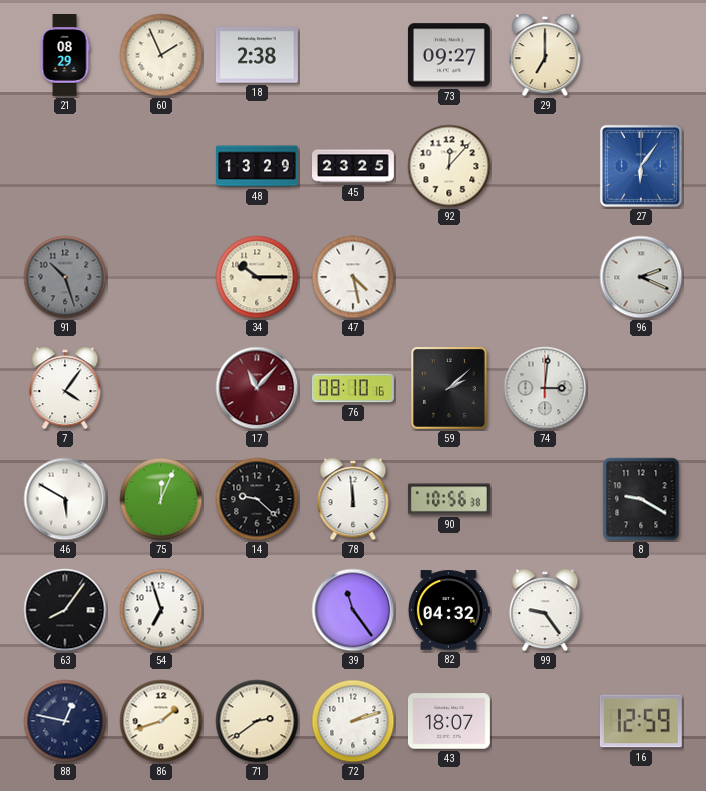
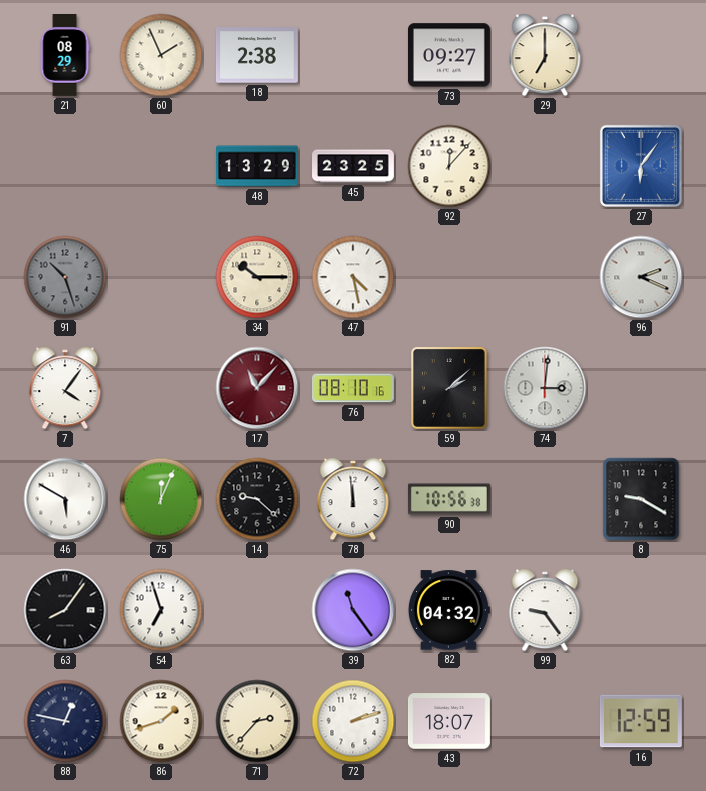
71: 2:39 -> 2:37
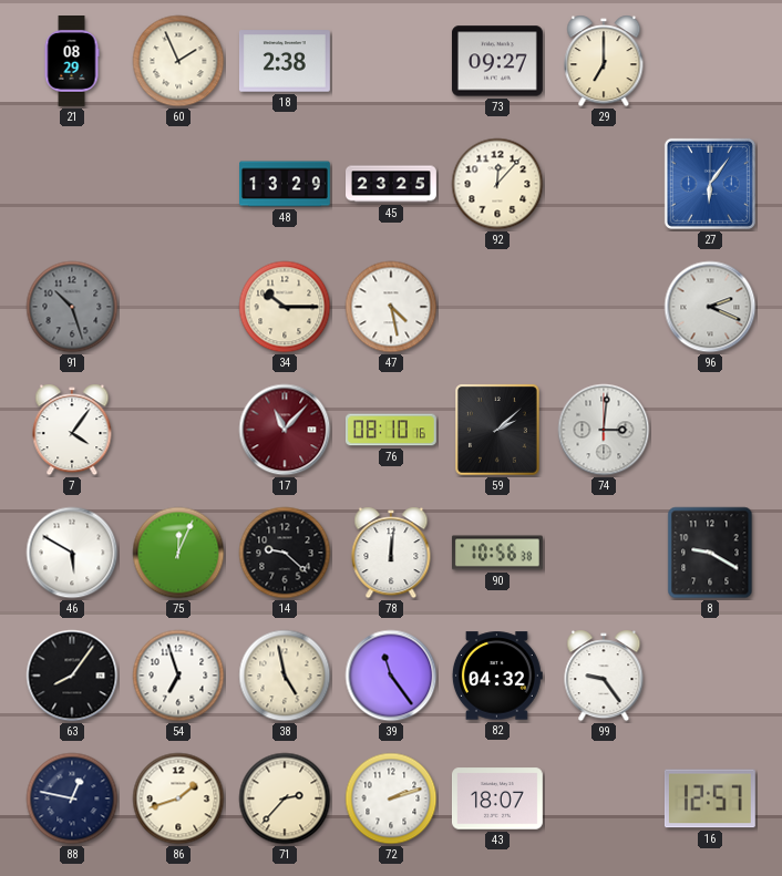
78: 11:59 -> 12:01
38: none -> 4:58
16: 12:59 -> 12:57
